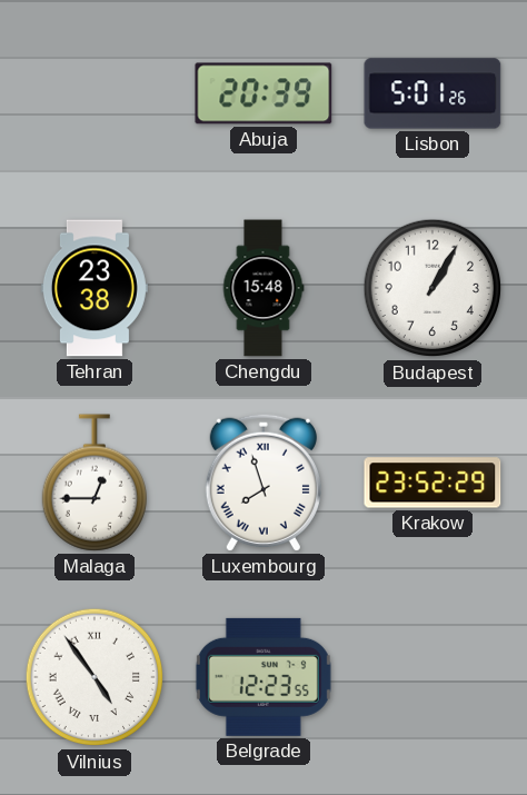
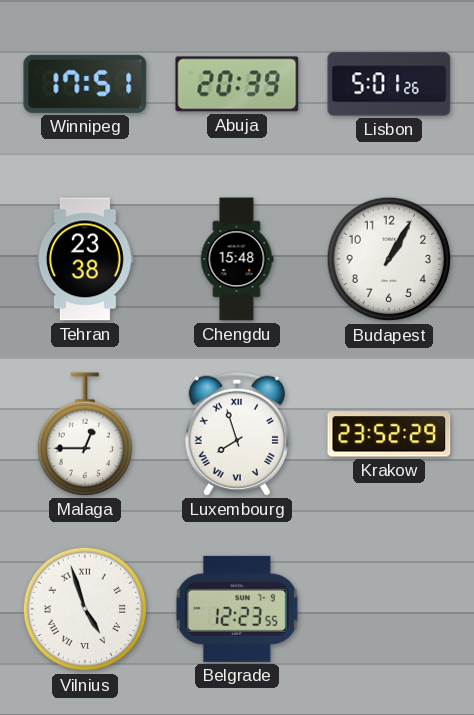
Winnipeg: none -> 17:51
Vilnius: 4:54 -> 4:57
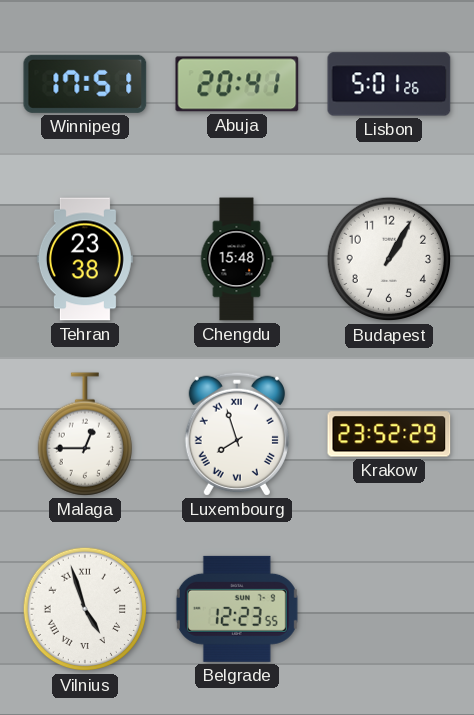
Abuja: 20:39 -> 20:41
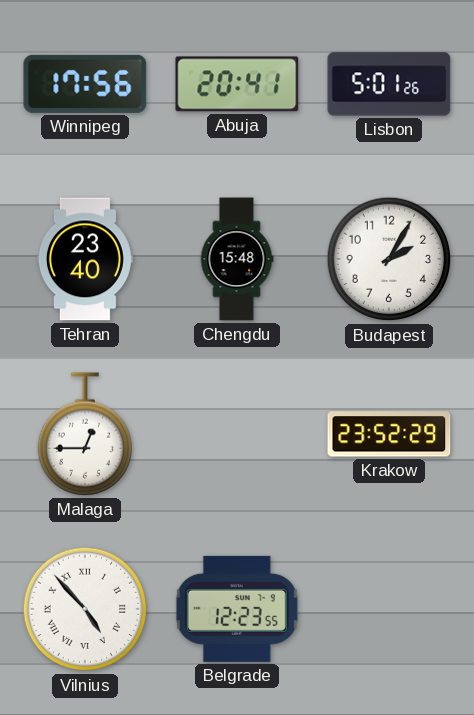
Winnipeg: 17:51 -> 17:56
Tehran: 23:38 -> 23:40
Budapest: 1:05 -> 2:05
Luxembourg: 7:57 -> none
Vilnius: 4:57 -> 4:53
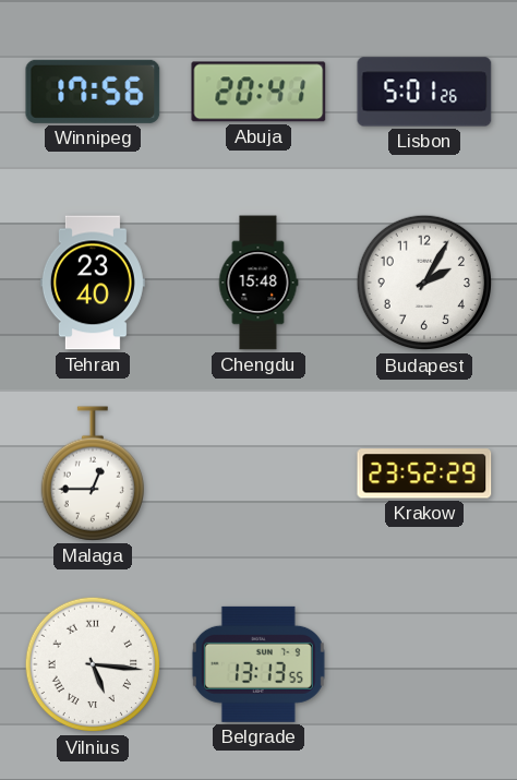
Vilnius: 4:53 -> 5:16
Belgrade: 12:23 -> 13:13
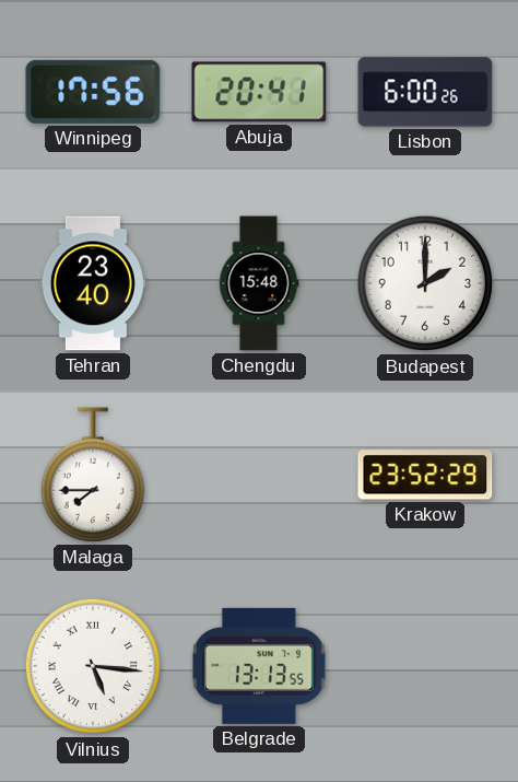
Lisbon: 5:01 -> 6:00
Budapest: 2:05 -> 2:00
Malaga: 12:45 -> 7:45
